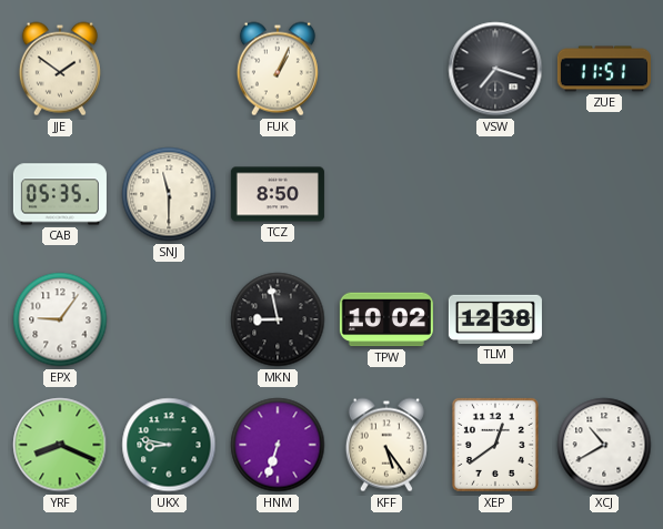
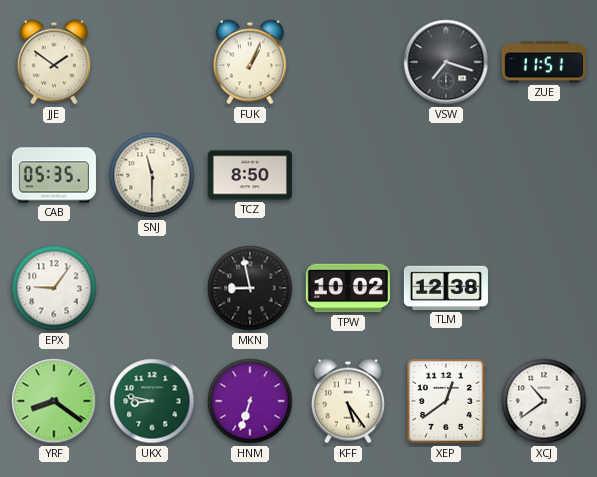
YRF: 8:19 -> 8:21
XCJ: 10:40 -> 10:39
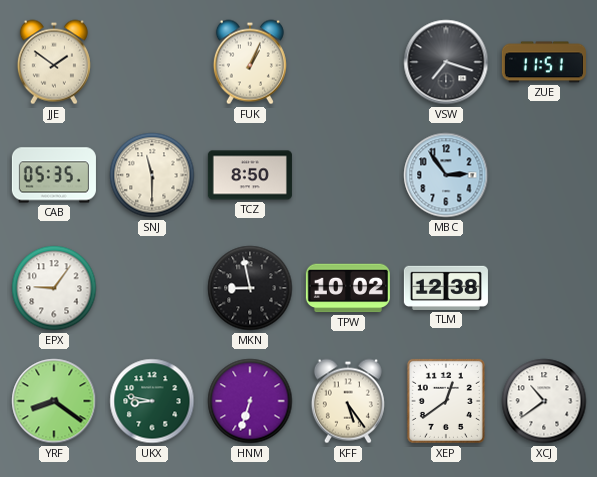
MBC: none -> 2:54
